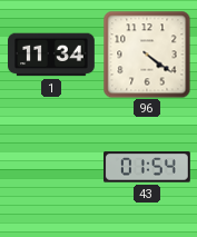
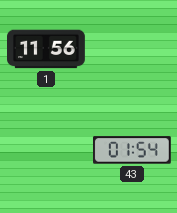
1: 11:34 -> 11:56
96: 4:21 -> none
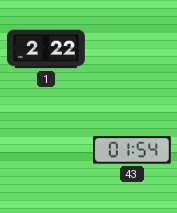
1: 11:56 -> 2:22
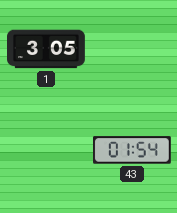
1: 2:22 -> 3:05
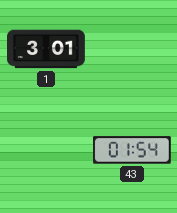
1: 3:05 -> 3:01
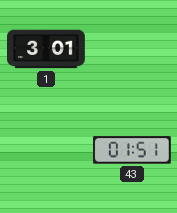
43: 01:54 -> 01:51
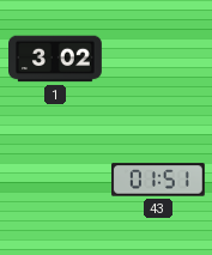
1: 3:01 -> 3:02
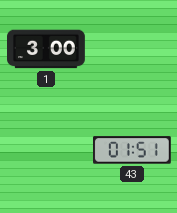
1: 3:02 -> 3:00
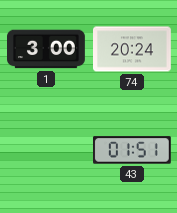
74: none -> 20:24
